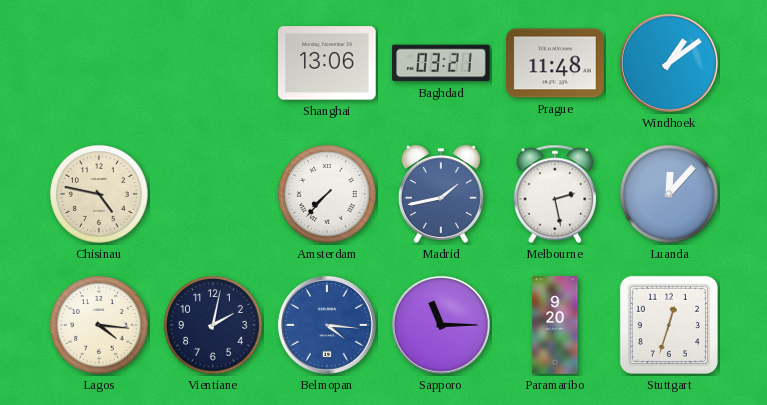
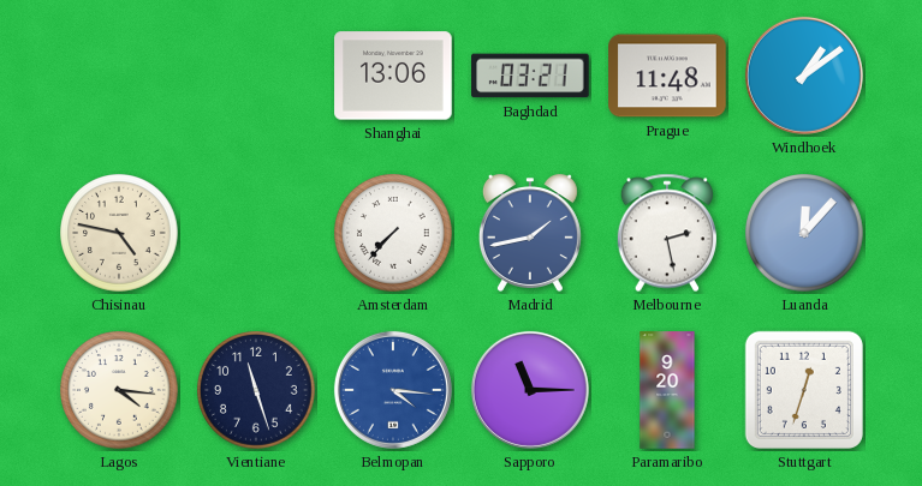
Vientiane: 2:02 -> 11:27
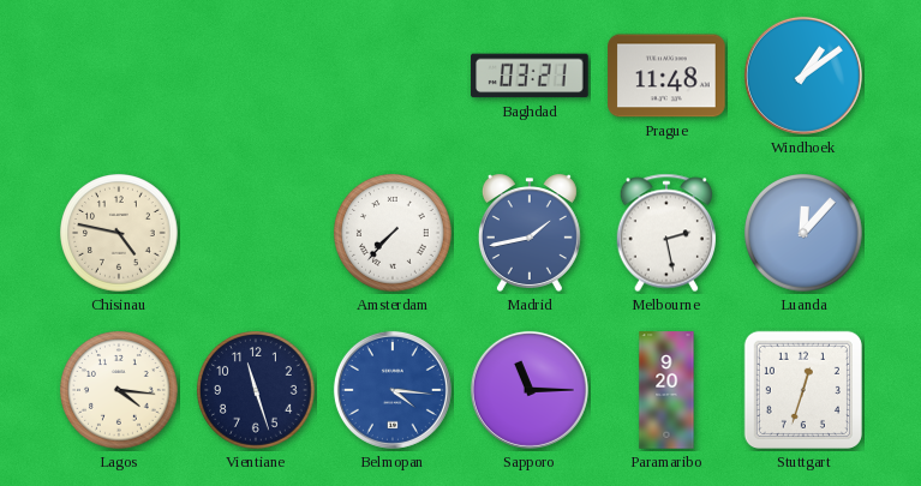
Shanghai: 13:06 -> none
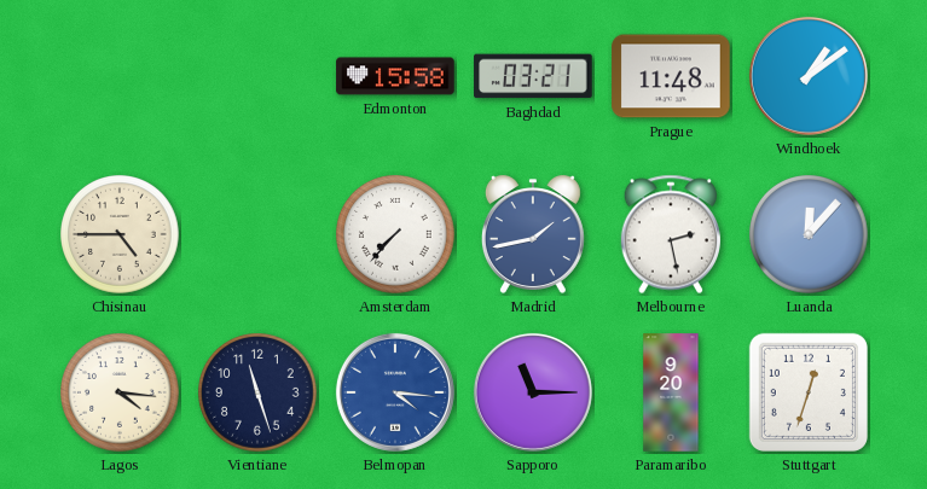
Edmonton: none -> 15:58
Chisinau: 4:47 -> 4:45
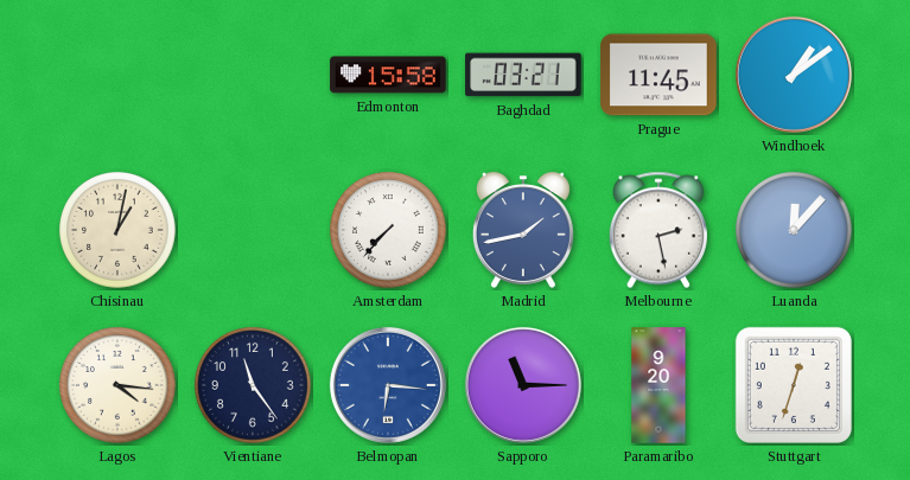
Prague: 11:48 -> 11:45
Chisinau: 4:45 -> 1:02
Vientiane: 11:27 -> 11:24
Belmopan: 4:16 -> 6:16
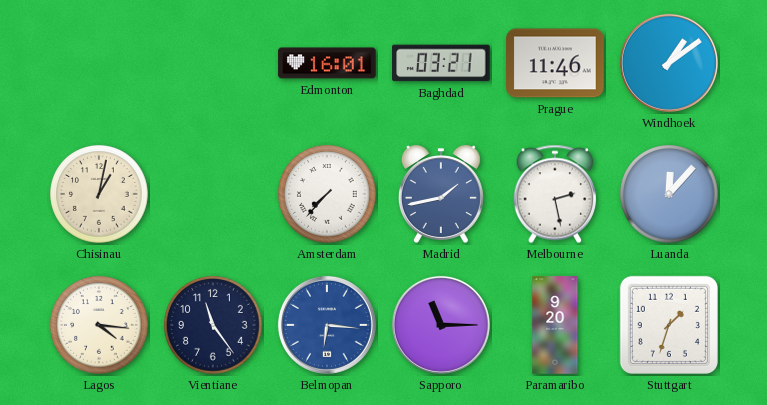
Edmonton: 15:58 -> 16:01
Prague: 11:45 -> 11:46
Stuttgart: 12:33 -> 1:33
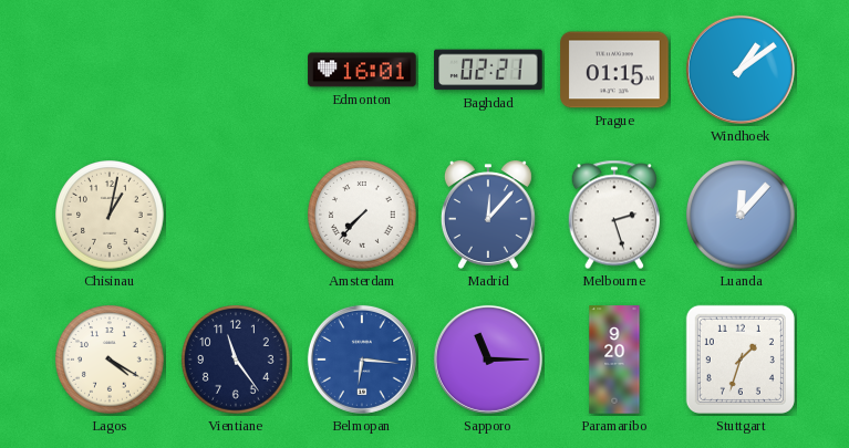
Baghdad: 03:21 -> 02:21
Prague: 11:46 -> 01:15
Madrid: 1:43 -> 12:07
Melbourne: 2:28 -> 2:27
Lagos: 4:16 -> 4:20
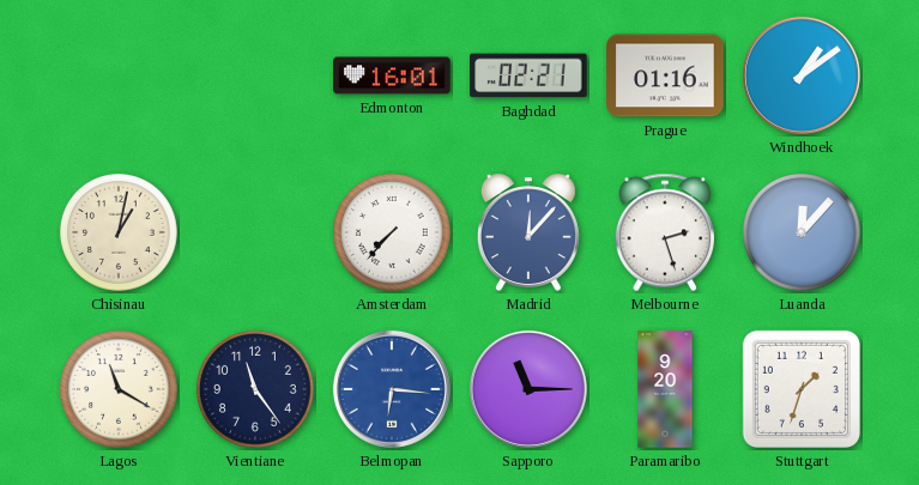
Prague: 01:15 -> 01:16
Lagos: 4:20 -> 11:20
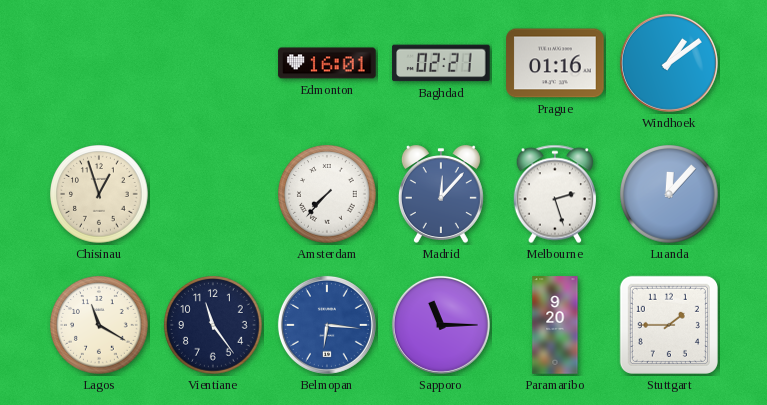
Chisinau: 1:02 -> 12:57
Stuttgart: 1:33 -> 1:45
